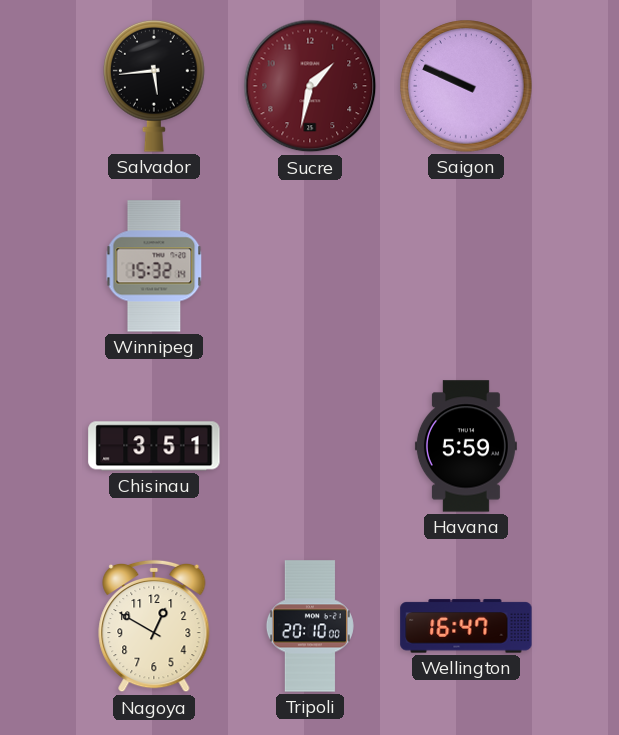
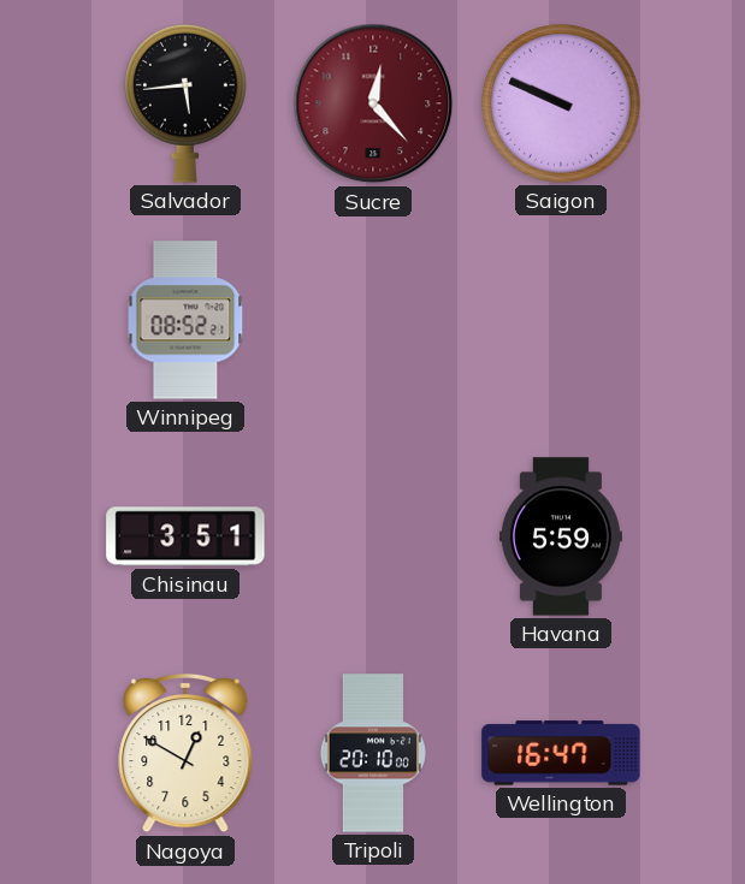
Sucre: 1:32 -> 12:23
Winnipeg: 15:32 -> 08:52
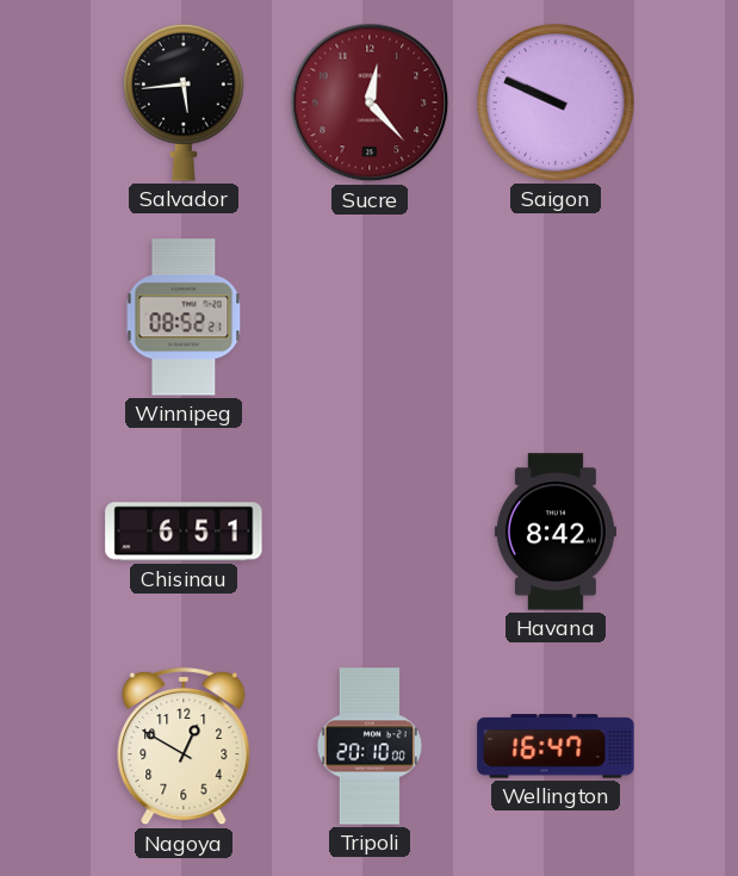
Chisinau: 3:51 -> 6:51
Havana: 5:59 -> 8:42
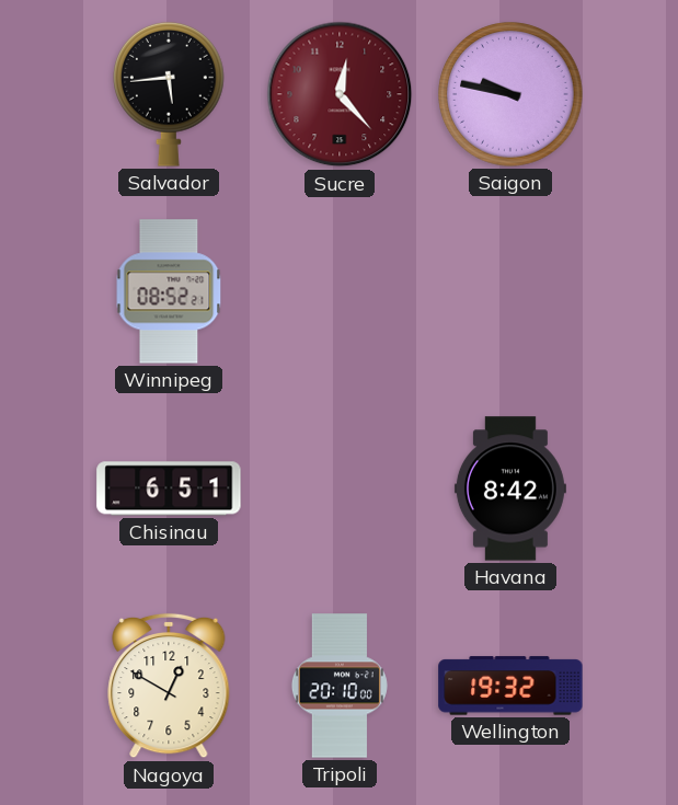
Saigon: 9:49 -> 9:47
Wellington: 16:47 -> 19:32
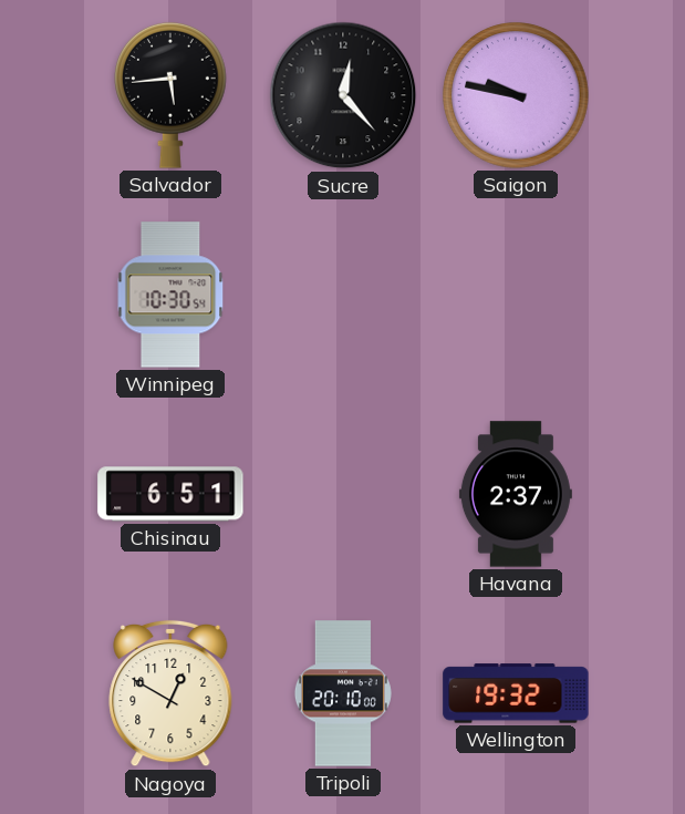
Sucre dial: burgundy -> black
Winnipeg: 08:52 -> 10:30
Havana: 8:42 -> 2:37
